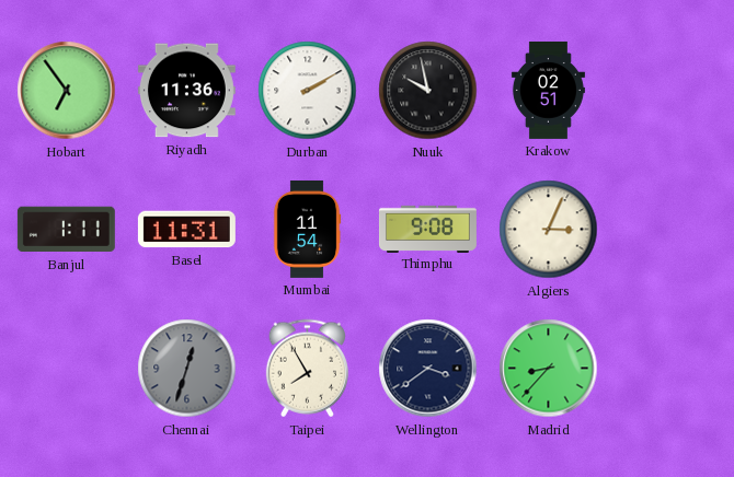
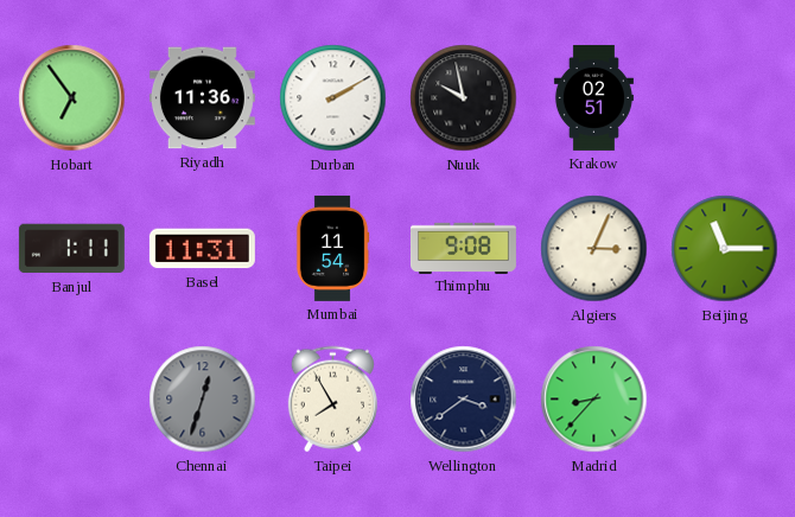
Beijing: none -> 11:15
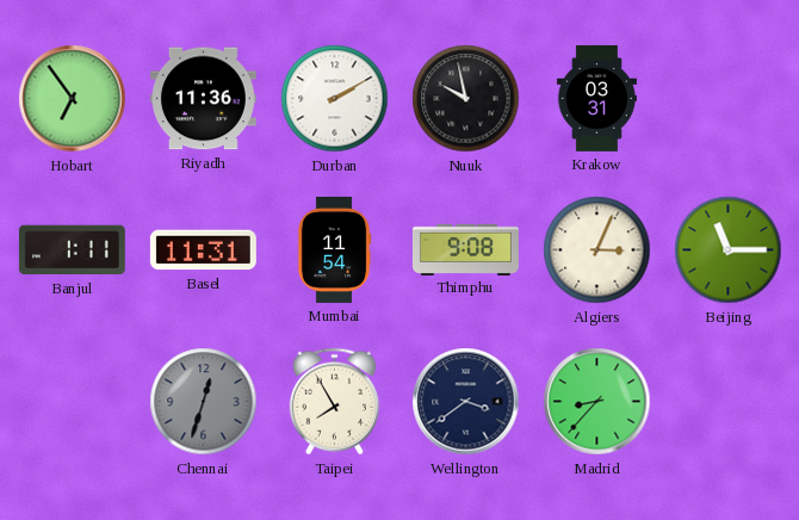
Krakow: 02:51 -> 03:31
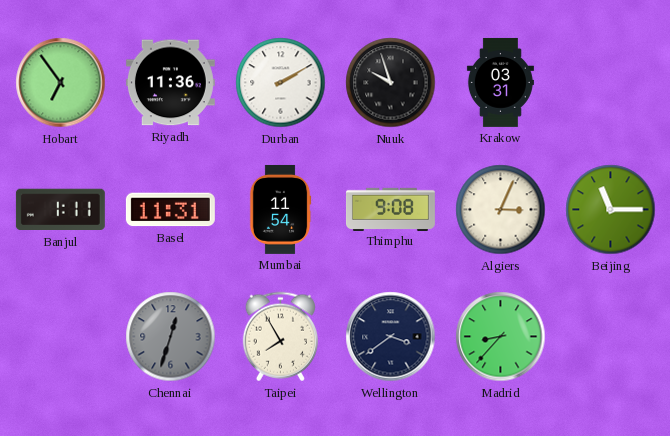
Nuuk: 9:58 -> 9:57
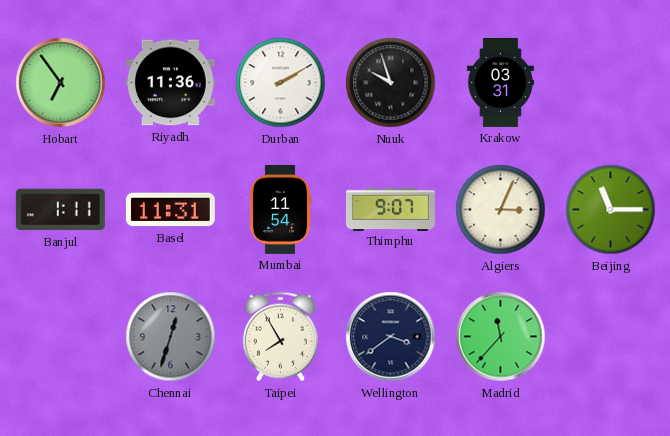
Thimphu: 9:08 -> 9:07
Madrid: 8:37 -> 11:37
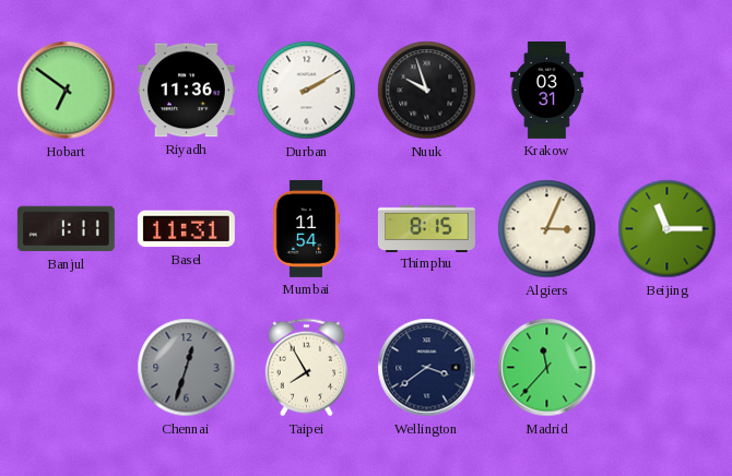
Hobart: 6:54 -> 6:51
Thimphu: 9:07 -> 8:15
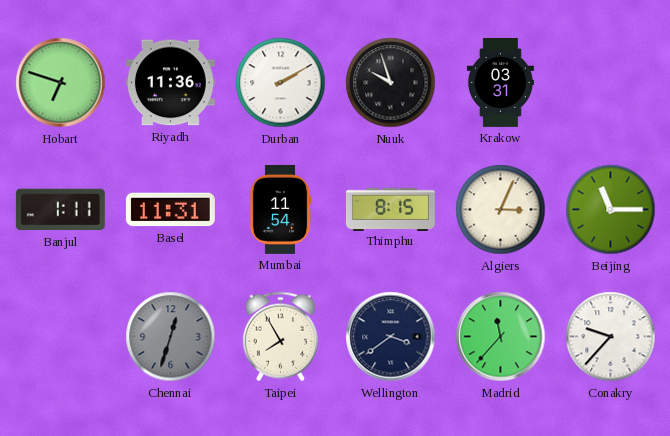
Hobart: 6:51 -> 6:48
Conakry: none -> 9:37
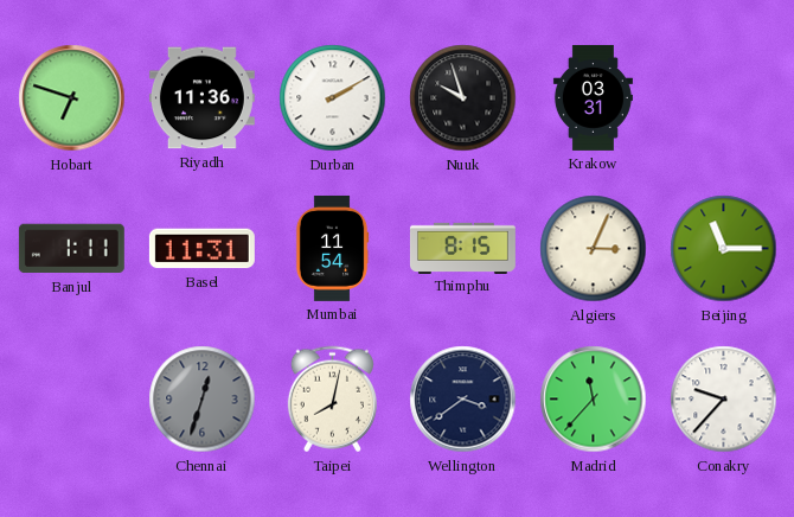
Taipei: 7:55 -> 8:02
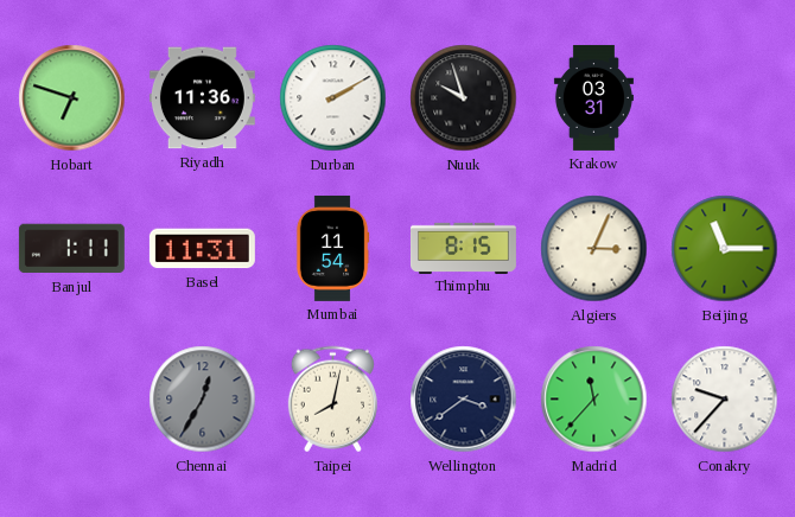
Chennai: 12:33 -> 12:35
